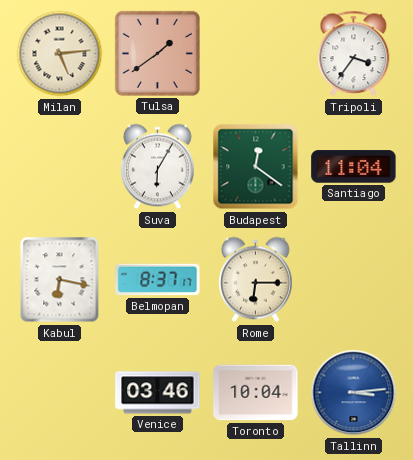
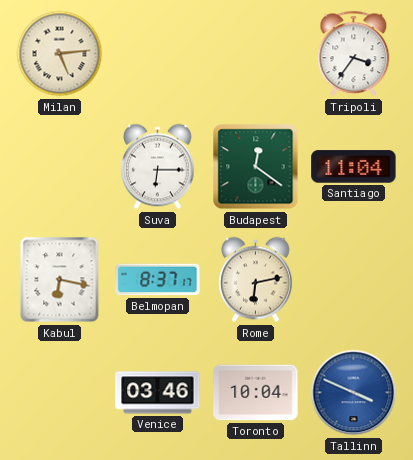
Tulsa: 1:39 -> none
Suva: 6:05 -> 6:15
Rome: 6:15 -> 6:13
Tallinn: 3:14 -> 3:49
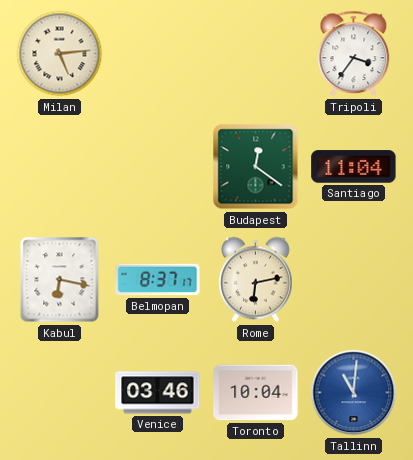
Suva: 6:15 -> none
Tallinn: 3:49 -> 11:01
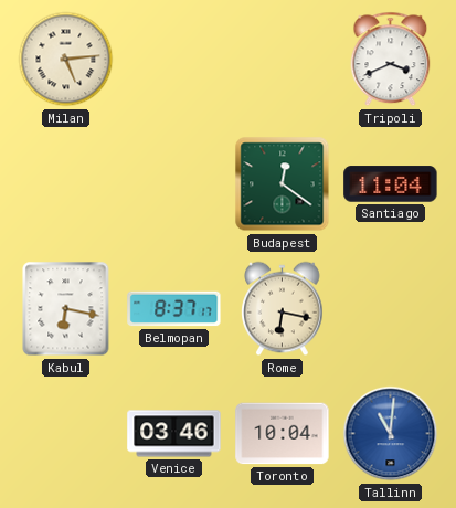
Tripoli: 3:36 -> 3:41
Rome: 6:13 -> 6:17
